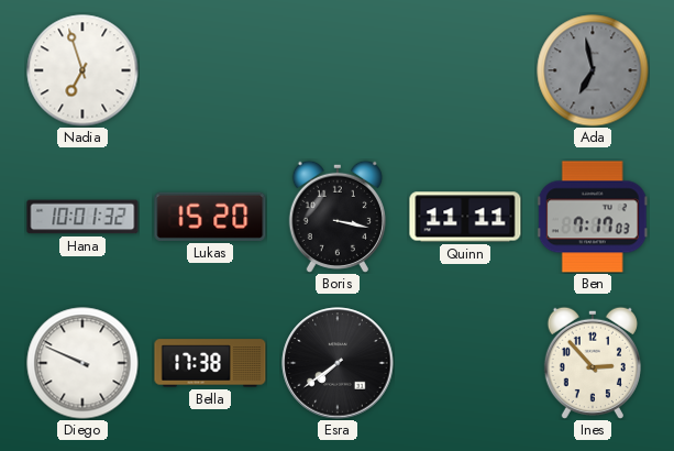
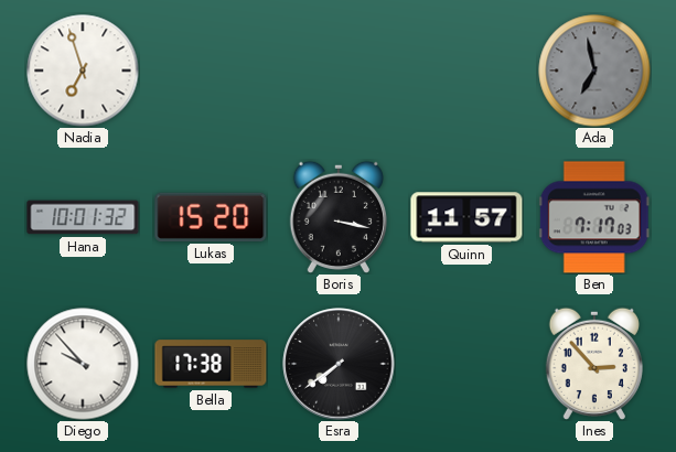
Quinn: 11:11 -> 11:57
Diego: 9:49 -> 9:53
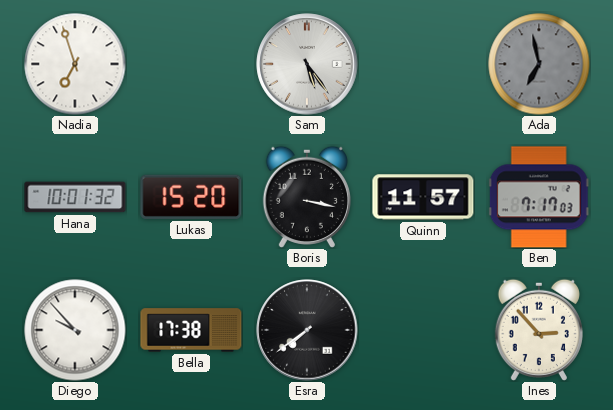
Sam: none -> 5:24
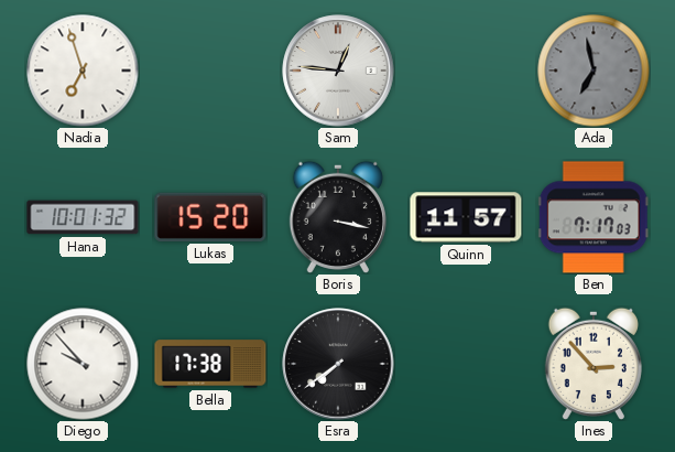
Sam: 5:24 -> 12:46
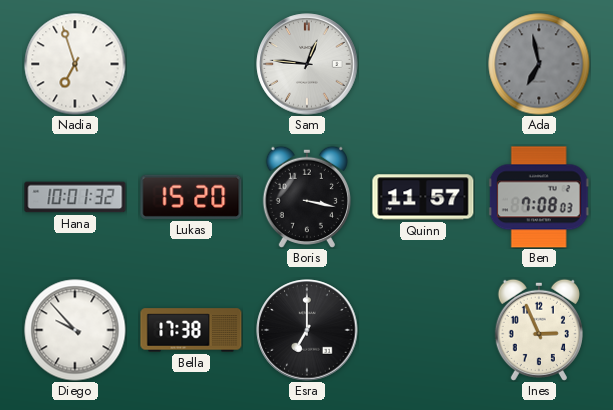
Ben: 7:17 -> 7:08
Esra: 7:39 -> 7:00
Ines: 2:53 -> 2:56
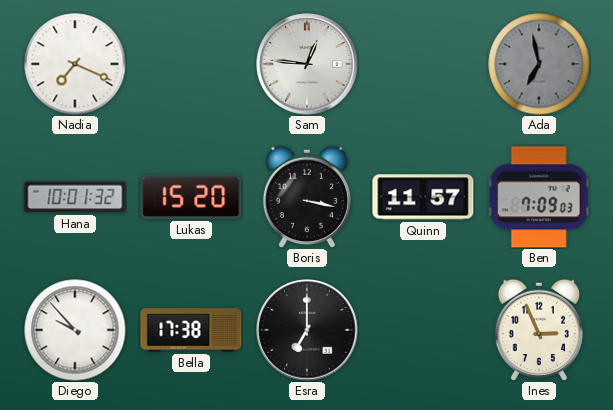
Nadia: 6:57 -> 7:19
Ben: 7:08 -> 7:09
